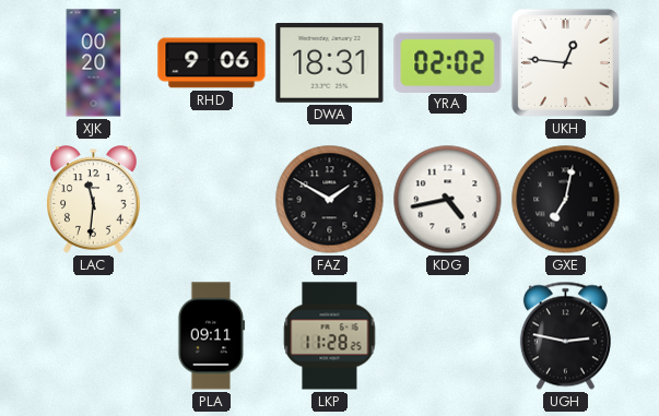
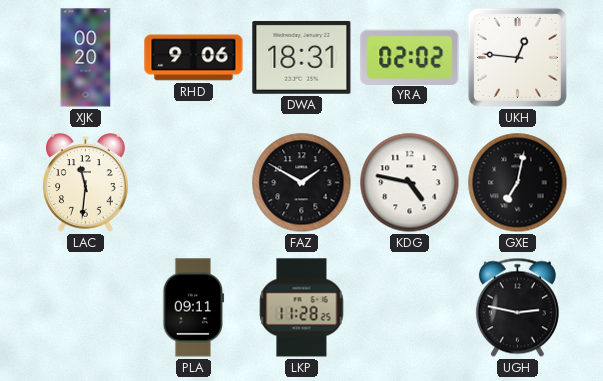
KDG: 4:43 -> 4:47
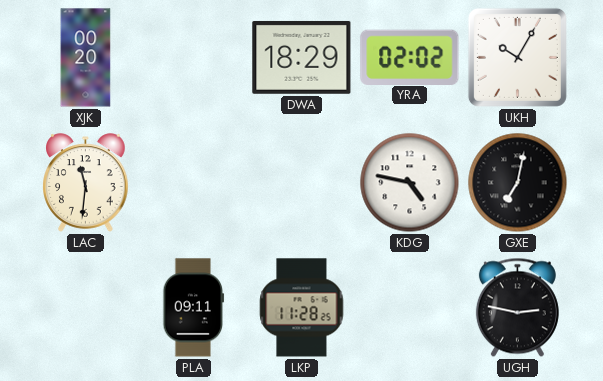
RHD: 9:06 -> none
DWA: 18:31 -> 18:29
UKH: 12:46 -> 10:05
FAZ: 1:50 -> none
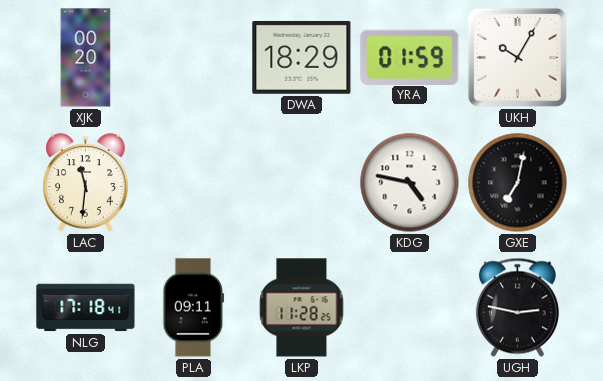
YRA: 02:02 -> 01:59
NLG: none -> 17:18
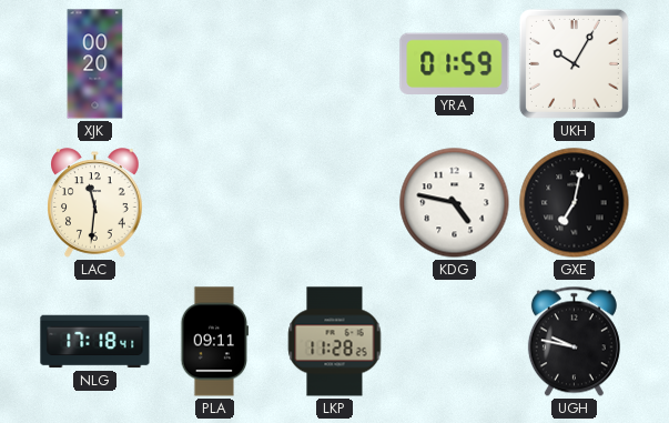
DWA: 18:29 -> none
UGH: 2:47 -> 9:47
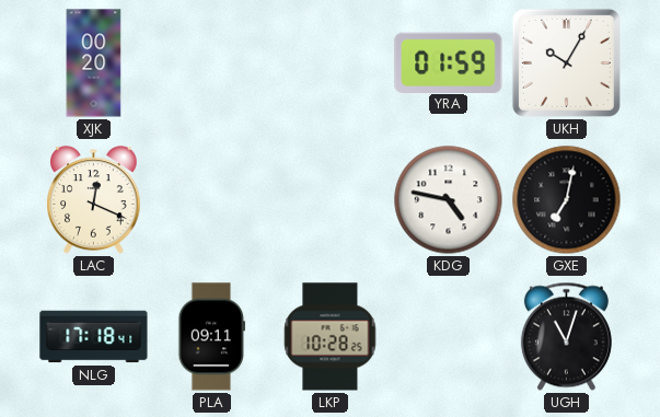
LAC: 11:31 -> 12:19
LKP: 11:28 -> 10:28
UGH: 9:47 -> 11:03
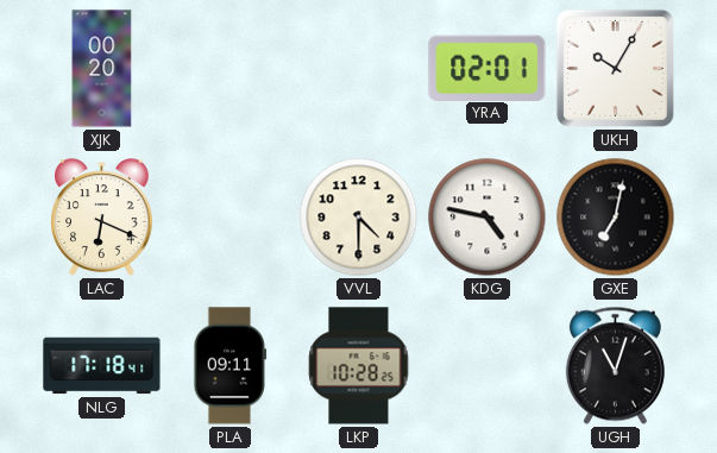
YRA: 01:59 -> 02:01
LAC: 12:19 -> 6:19
VVL: none -> 4:30
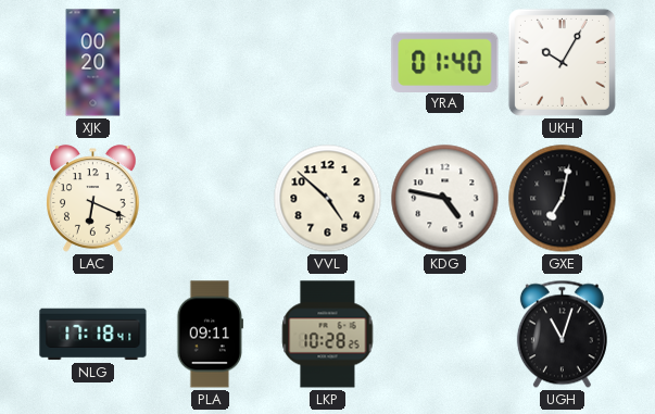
YRA: 02:01 -> 01:40
VVL: 4:30 -> 4:52
